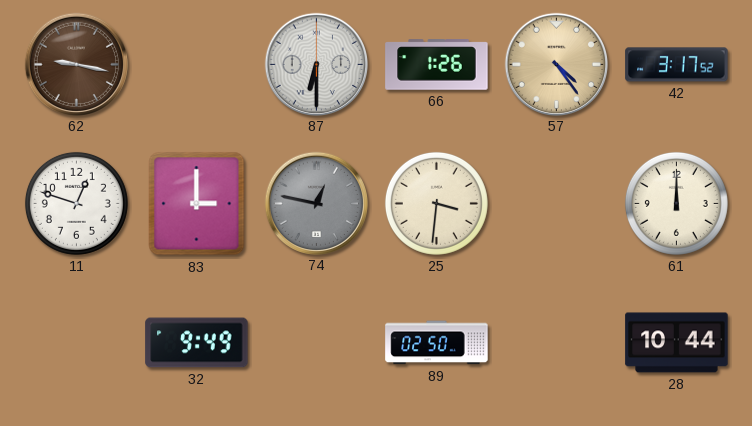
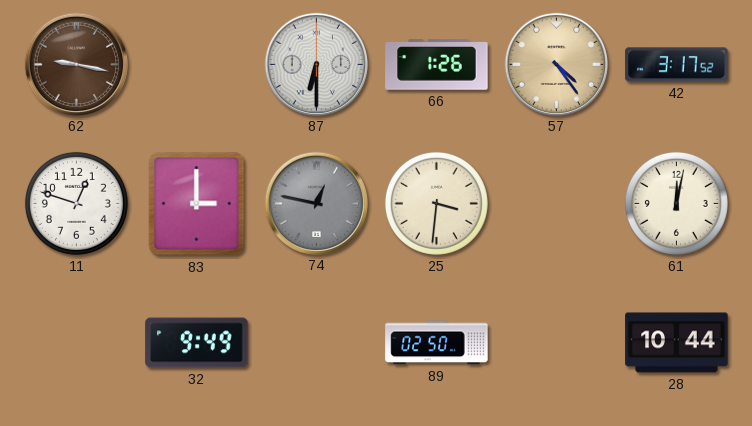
61: 12:00 -> 12:02
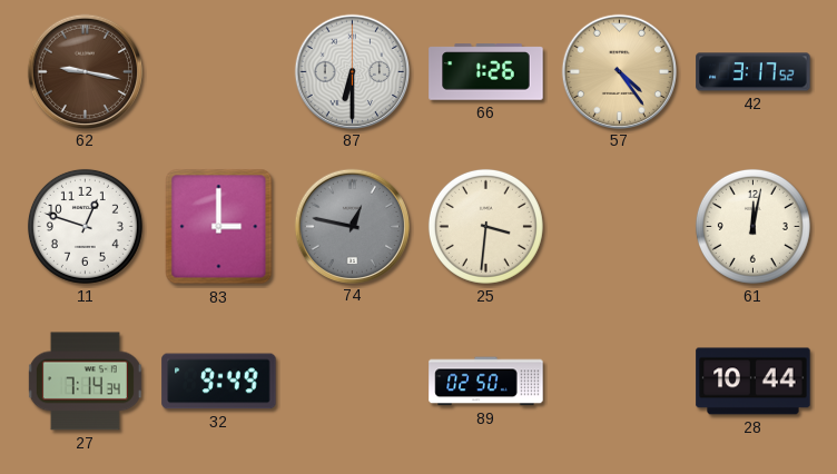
27: none -> 7:14
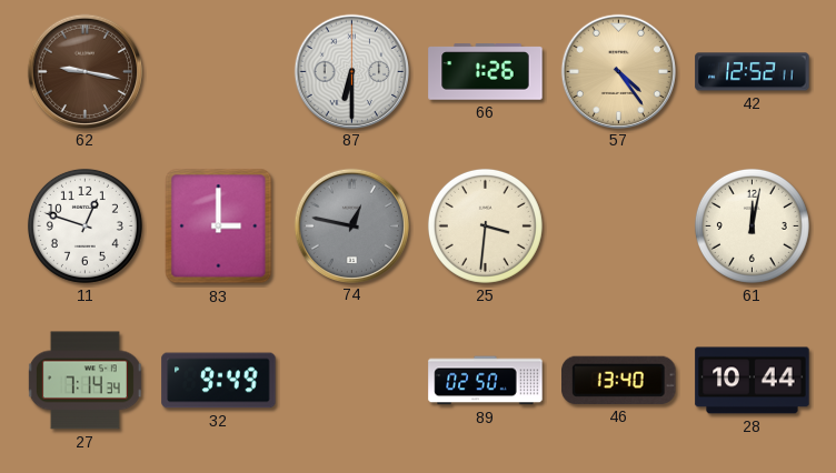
42: 3:17 -> 12:52
46: none -> 13:40
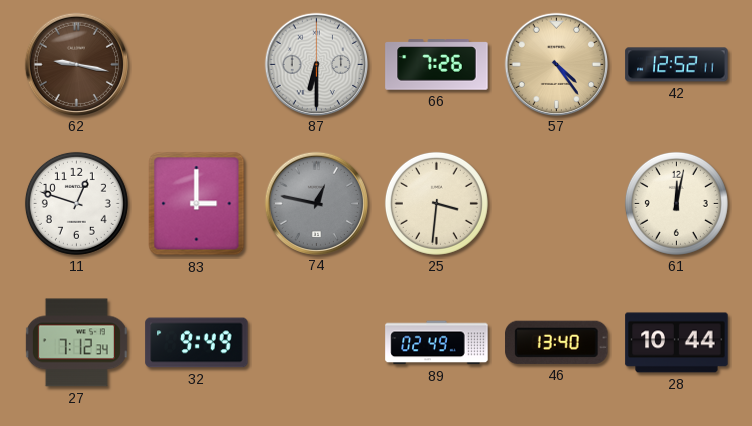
66: 1:26 -> 7:26
27: 7:14 -> 7:12
89: 02:50 -> 02:49
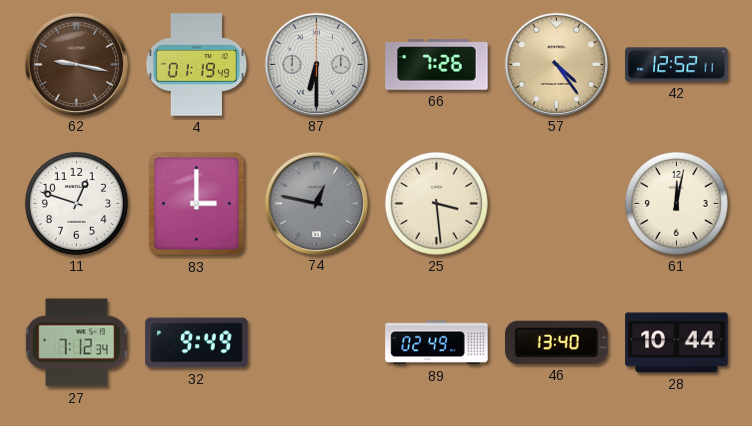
4: none -> 01:19
25: 3:31 -> 3:29
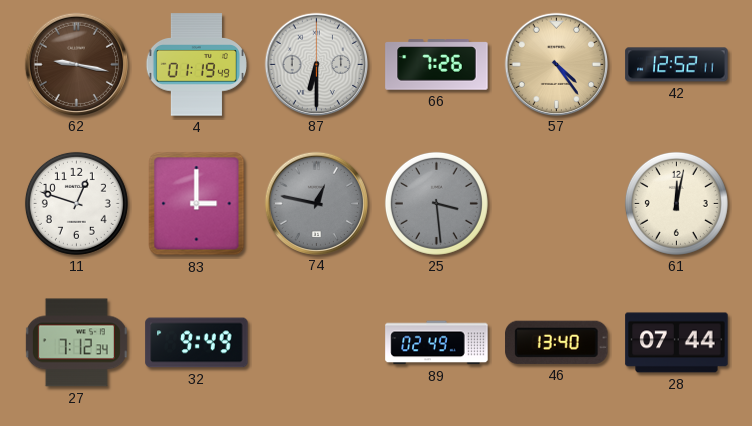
25 dial: cream -> grey
28: 10:44 -> 07:44
